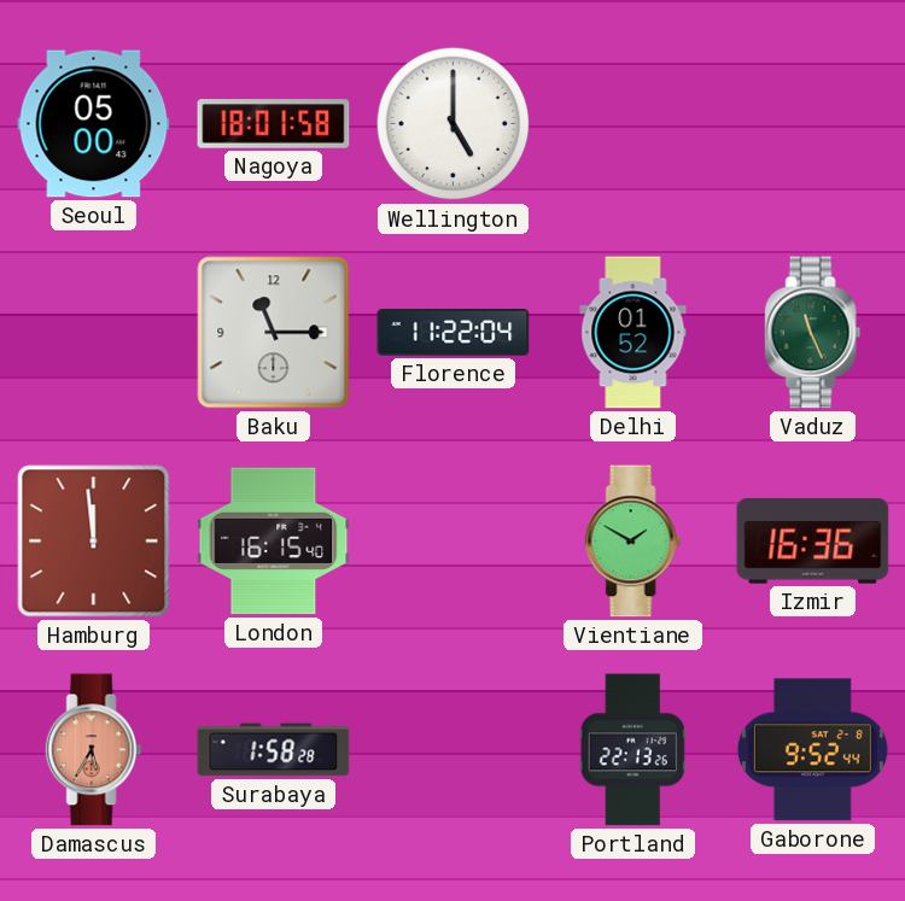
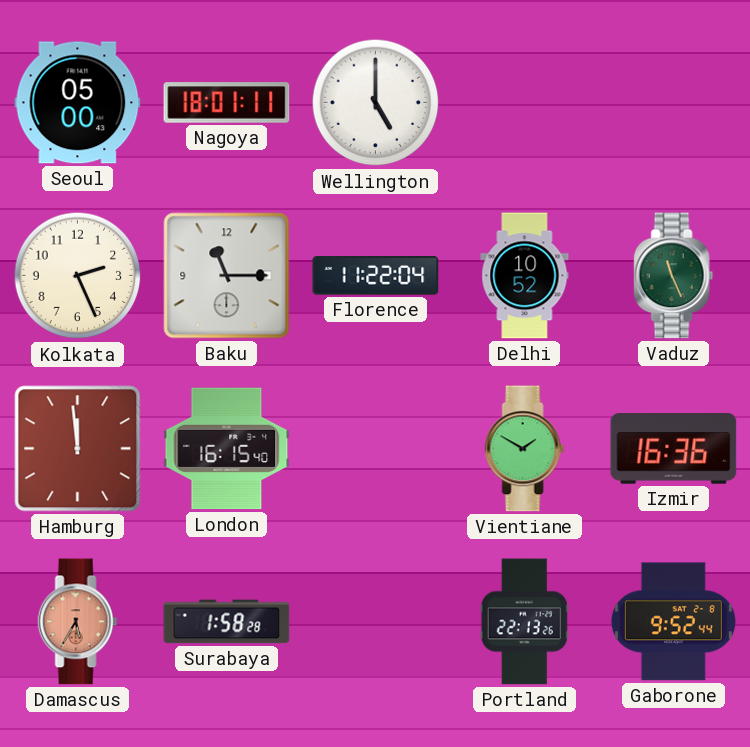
Nagoya: 18:01:58 -> 18:01:11
Kolkata: none -> 2:26
Delhi: 01:52 -> 10:52
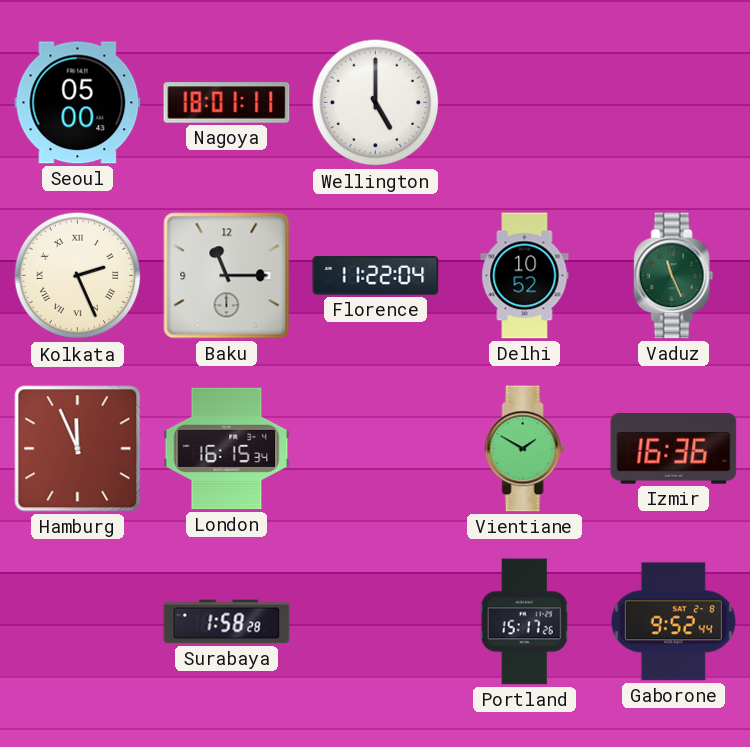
Kolkata numerals: Arabic -> Roman
Hamburg: 11:59 -> 11:56
London: 16:15:40 -> 16:15:34
Damascus: 5:35 -> none
Portland: 22:13 -> 15:17
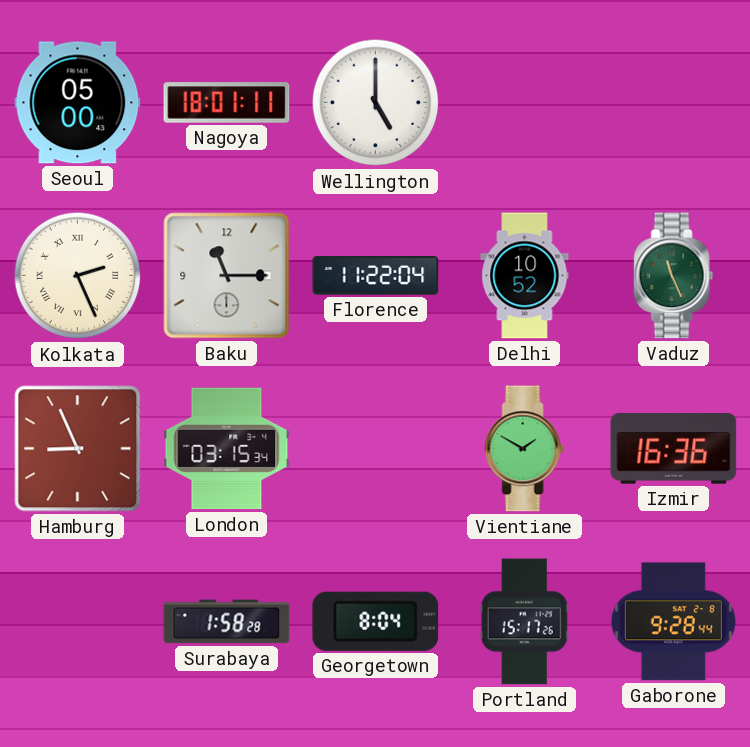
Hamburg: 11:56 -> 8:56
London: 16:15 -> 03:15
Georgetown: none -> 8:04
Gaborone: 9:52 -> 9:28
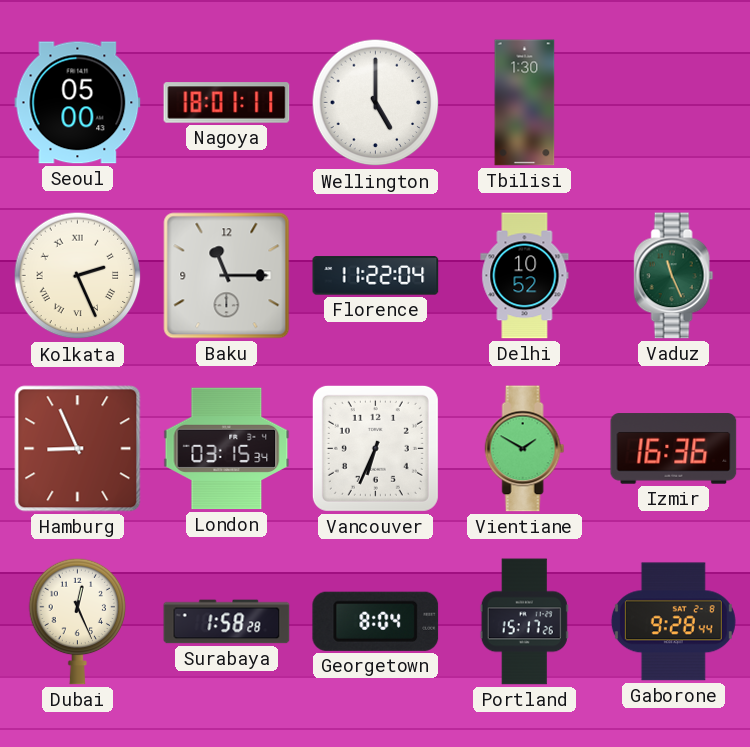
Tbilisi: none -> 1:30
Vancouver: none -> 6:34
Dubai: none -> 12:26
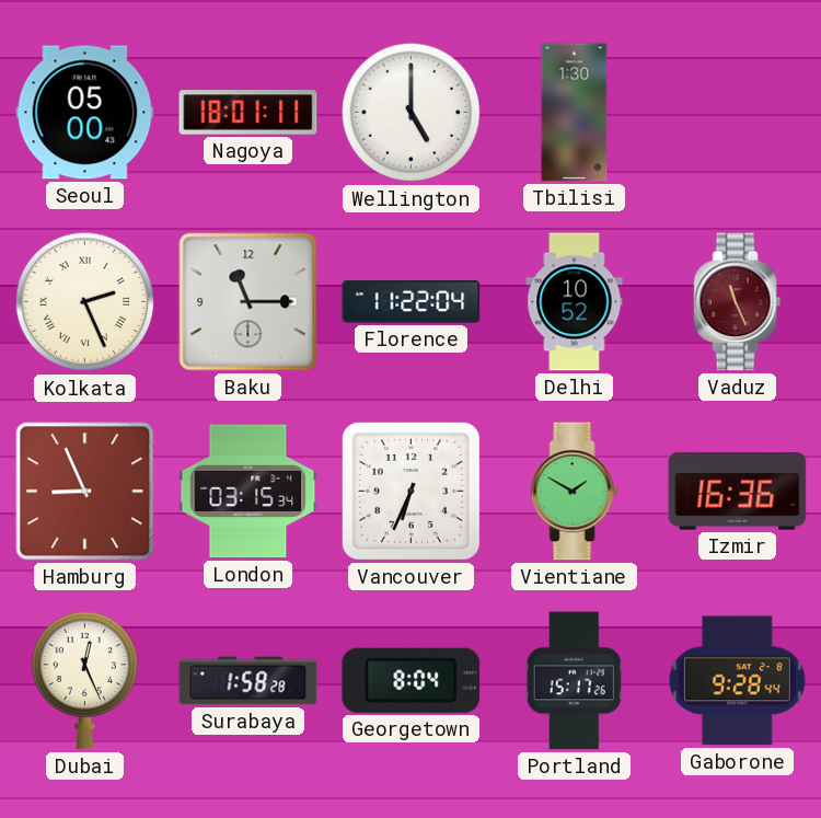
Vaduz dial: green -> burgundy
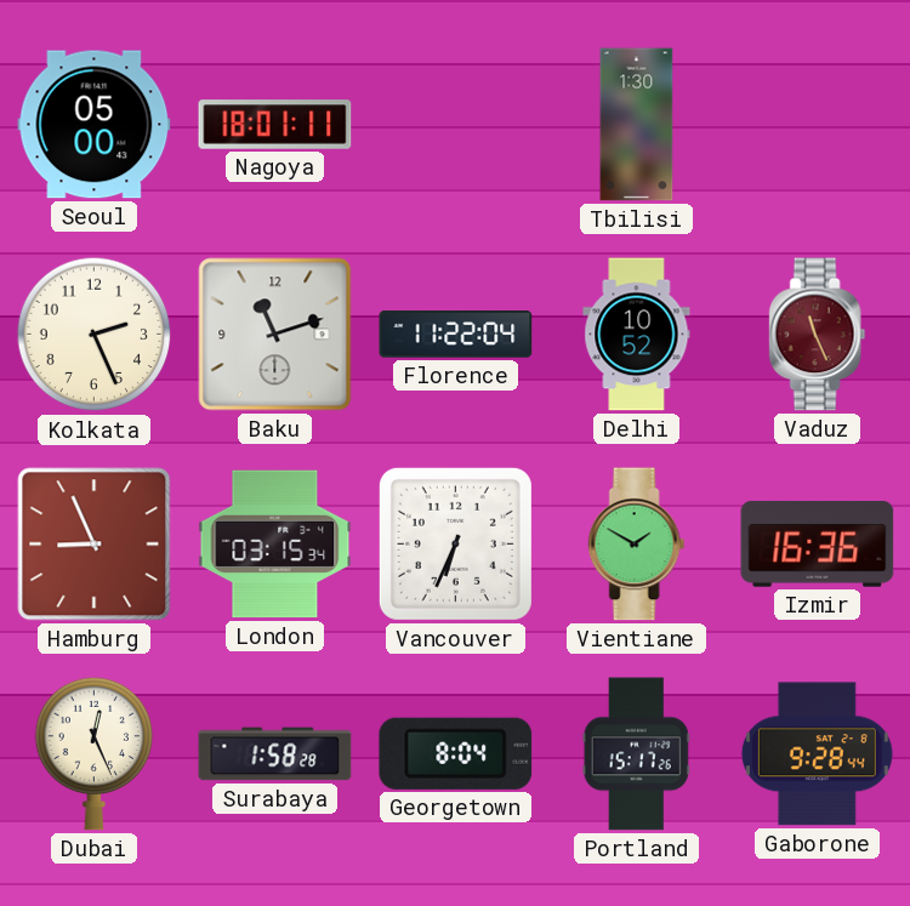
Wellington: 5:00 -> none
Kolkata numerals: Roman -> Arabic
Baku: 11:15 -> 11:12
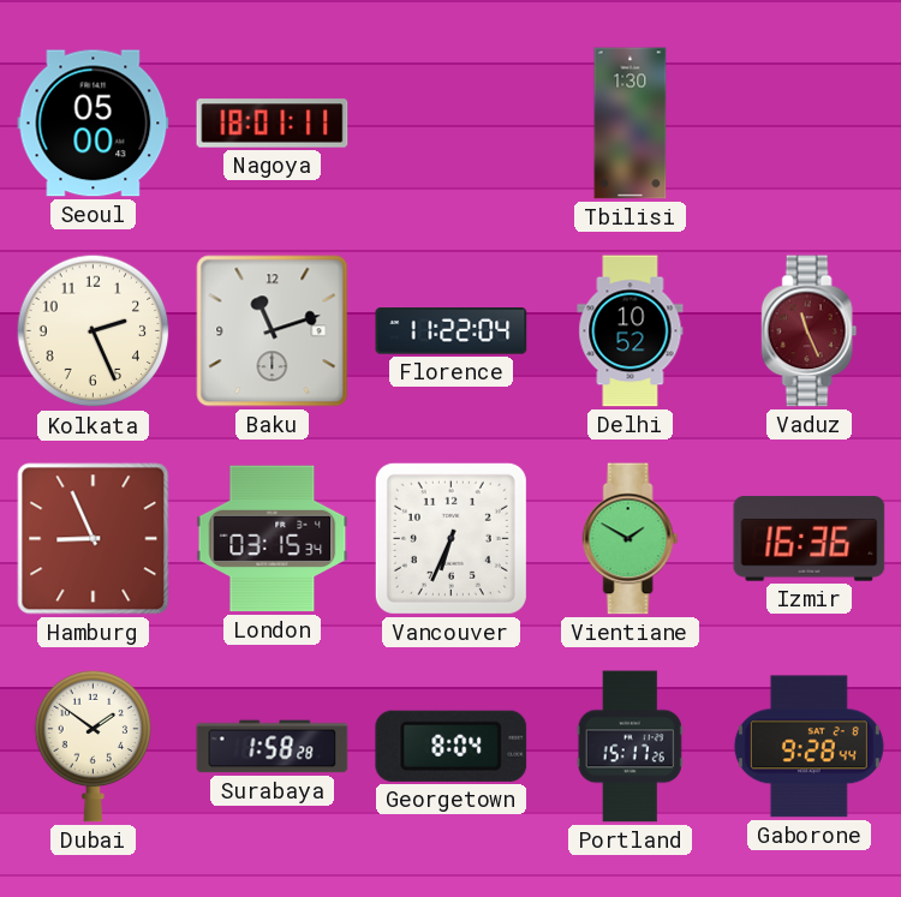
Dubai: 12:26 -> 1:51
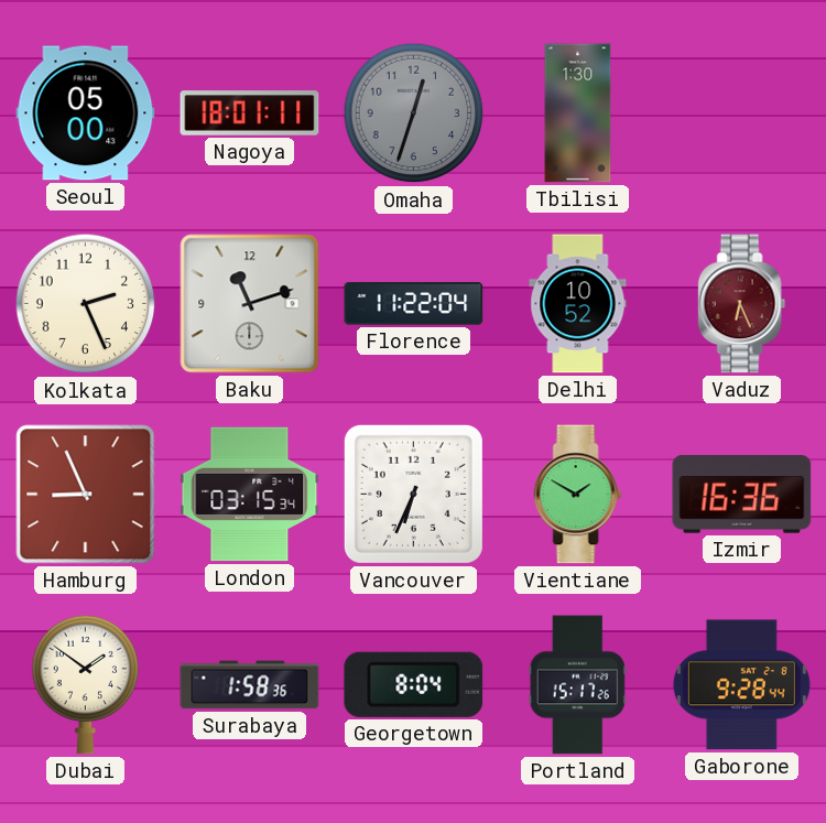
Omaha: none -> 12:33
Vaduz: 11:26 -> 6:26
Surabaya: 1:58:28 -> 1:58:36
